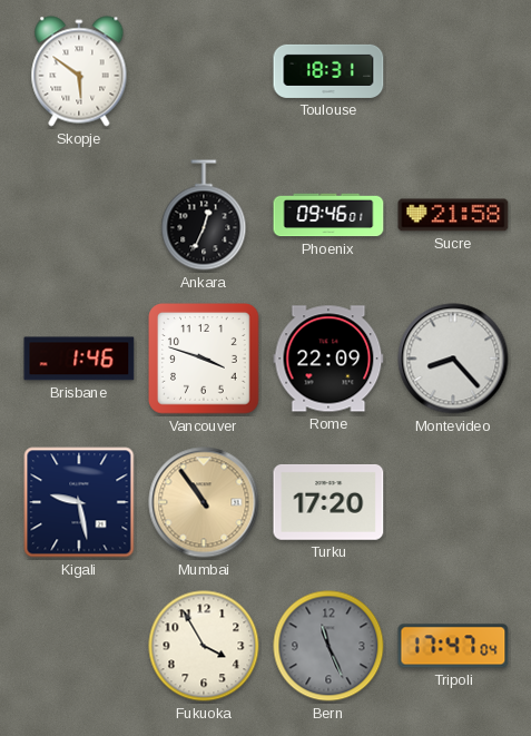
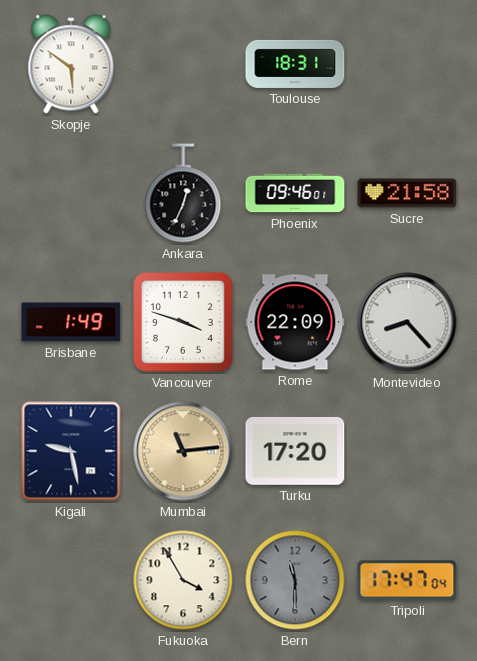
Brisbane: 1:46 -> 1:49
Mumbai: 10:54 -> 11:14
Bern: 11:26 -> 11:30
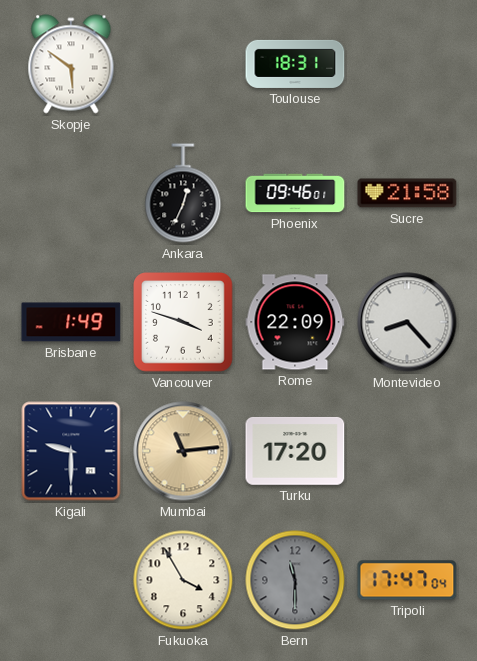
Kigali: 9:28 -> 9:30
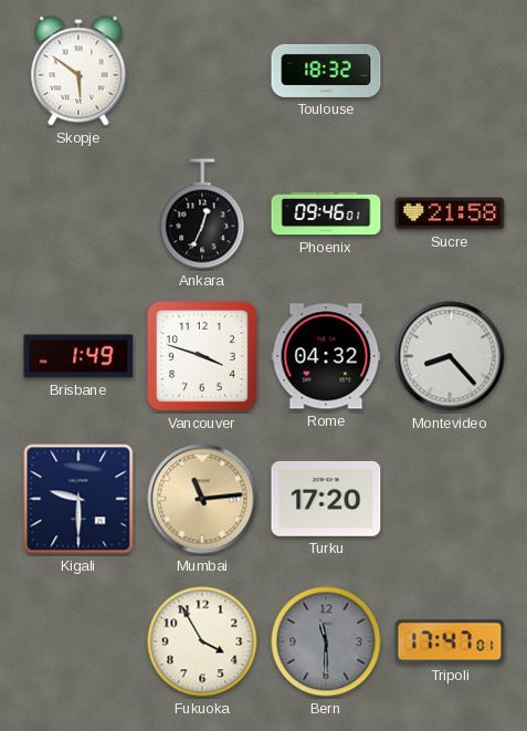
Toulouse: 18:31 -> 18:32
Rome: 22:09 -> 04:32
Tripoli: 17:47:04 -> 17:47:01
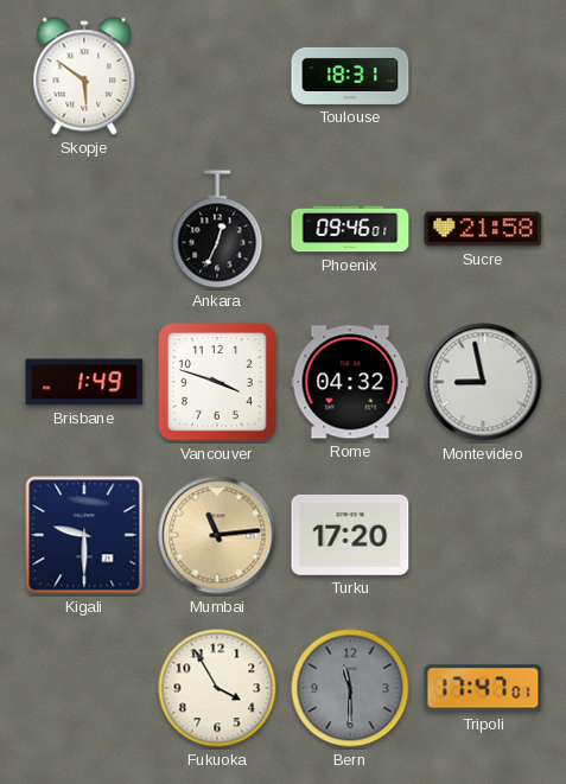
Toulouse: 18:32 -> 18:31
Montevideo: 8:23 -> 8:58
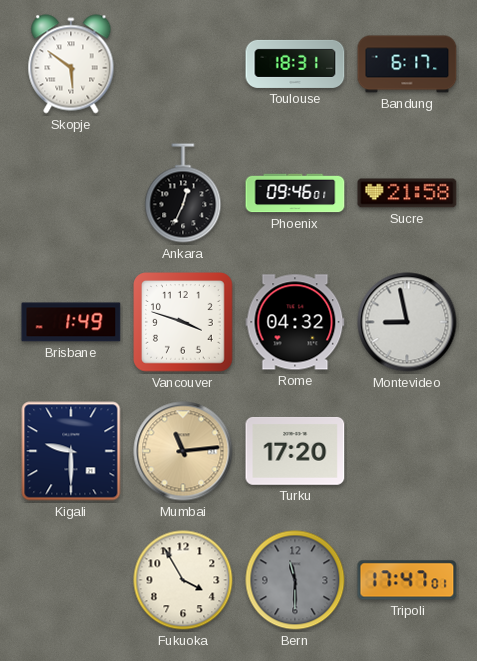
Bandung: none -> 6:17
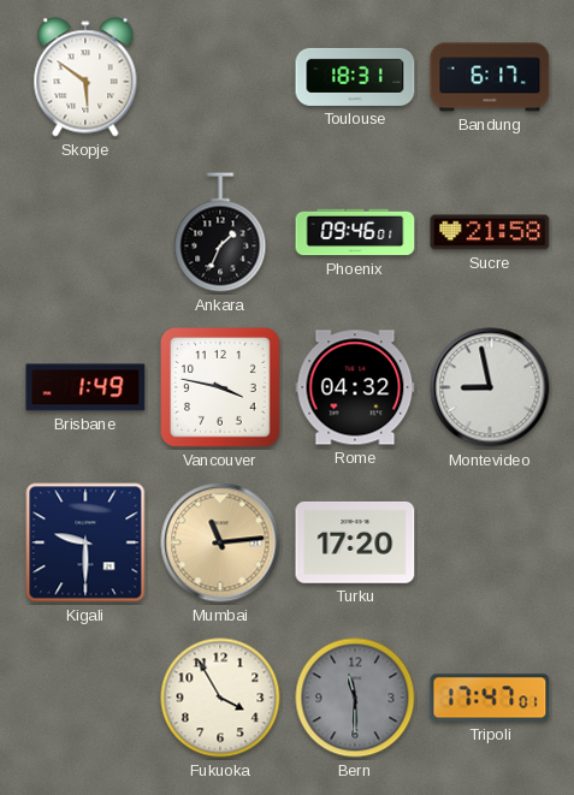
Ankara: 12:34 -> 1:34
Vancouver: 3:48 -> 3:47
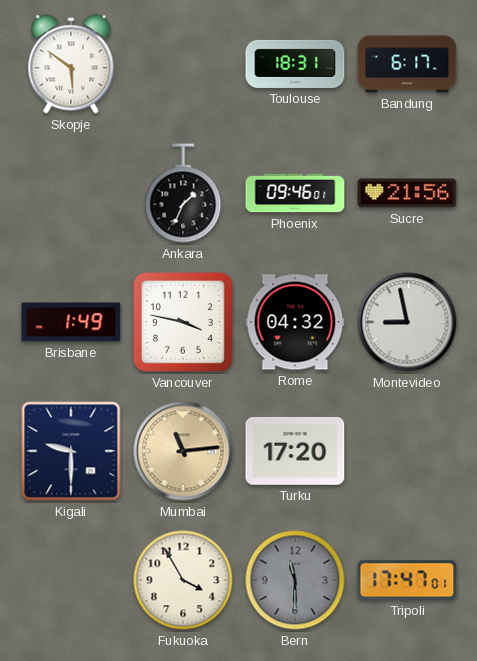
Sucre: 21:58 -> 21:56
